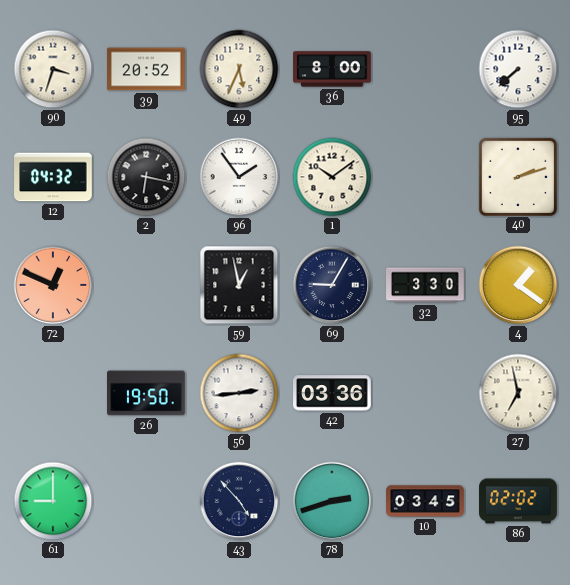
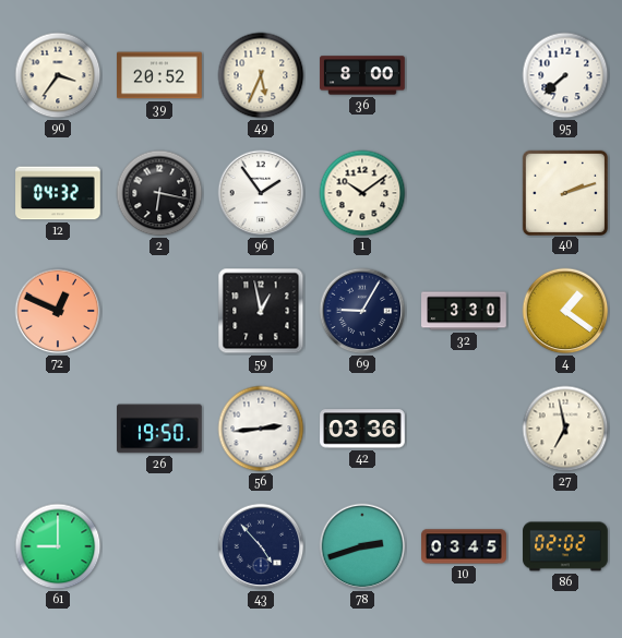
90: 3:33 -> 3:36
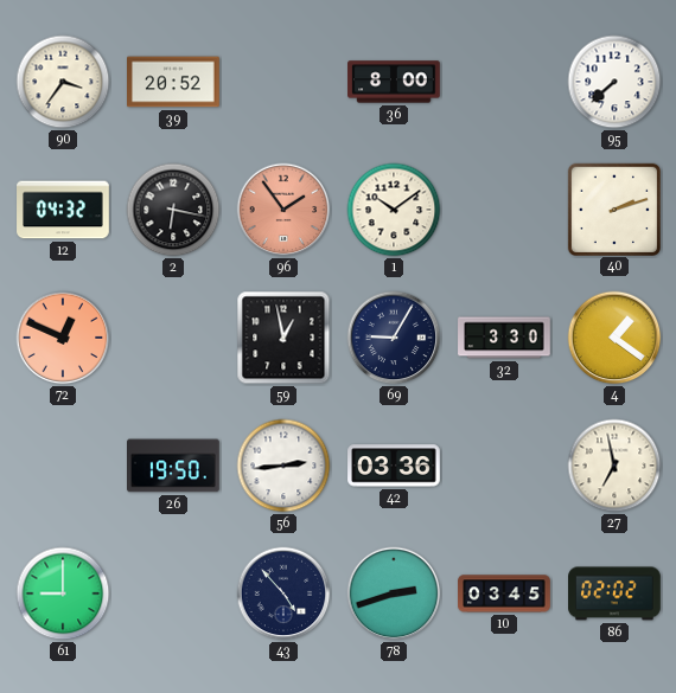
49: 5:34 -> none
96 dial: white -> salmon
